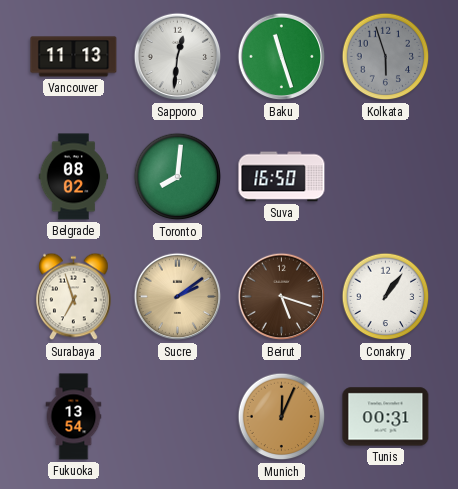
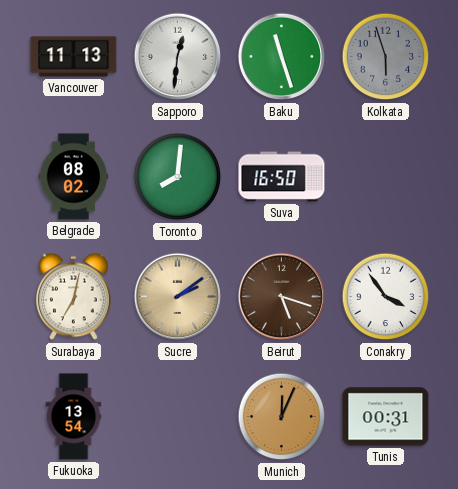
Surabaya: 6:57 -> 7:02
Conakry: 1:06 -> 3:54
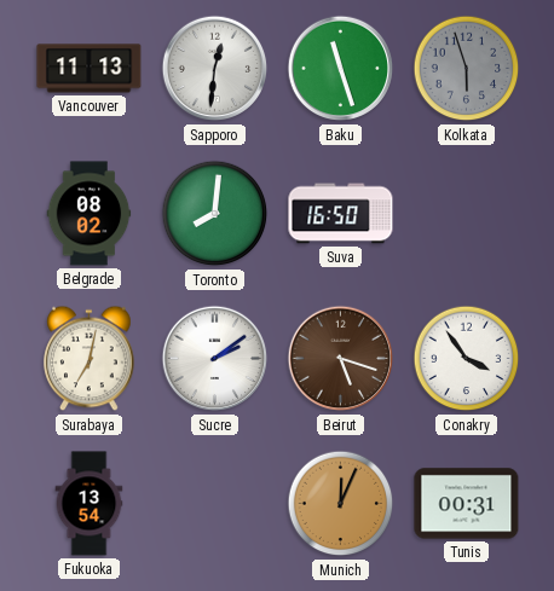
Sucre dial: champagne -> white
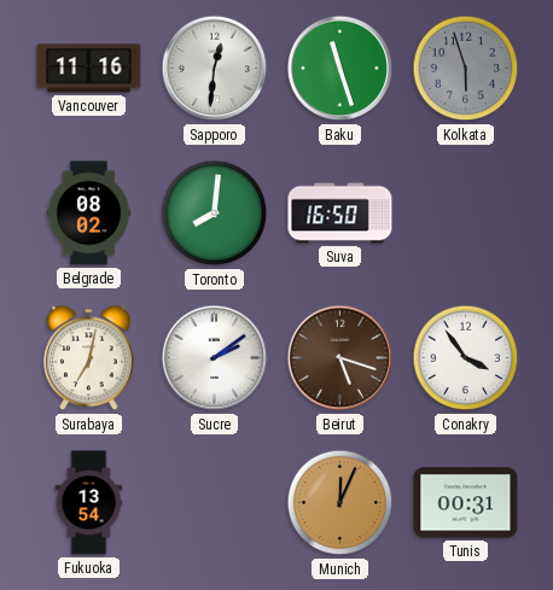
Vancouver: 11:13 -> 11:16
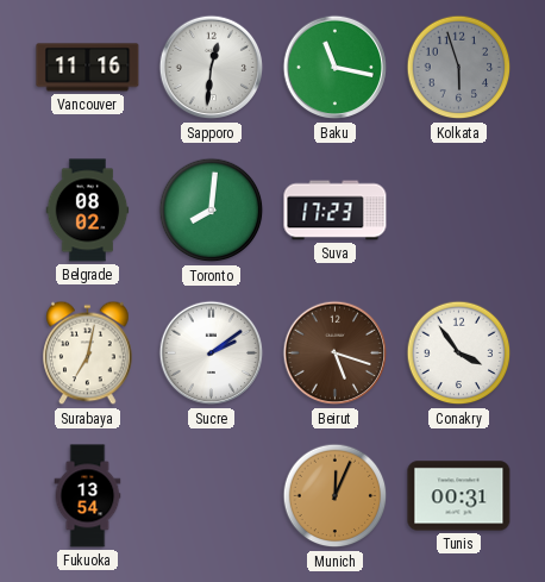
Baku: 11:27 -> 11:17
Suva: 16:50 -> 17:23
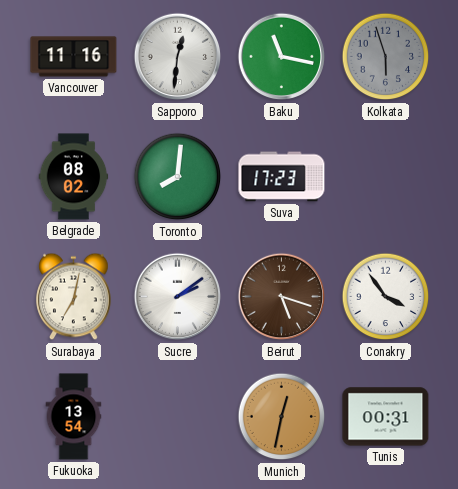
Munich: 12:04 -> 12:32
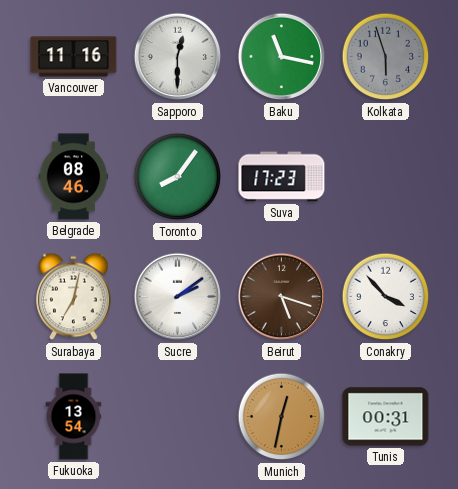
Sapporo: 12:31 -> 12:30
Belgrade: 08:02 -> 08:46
Toronto: 8:01 -> 8:06
Conakry: 3:54 -> 3:53
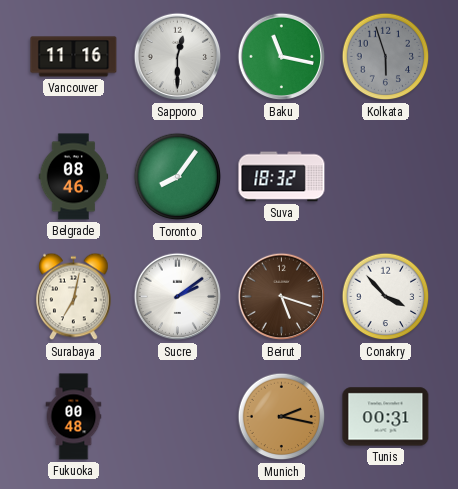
Suva: 17:23 -> 18:32
Fukuoka: 13:54 -> 00:48
Munich: 12:32 -> 2:17
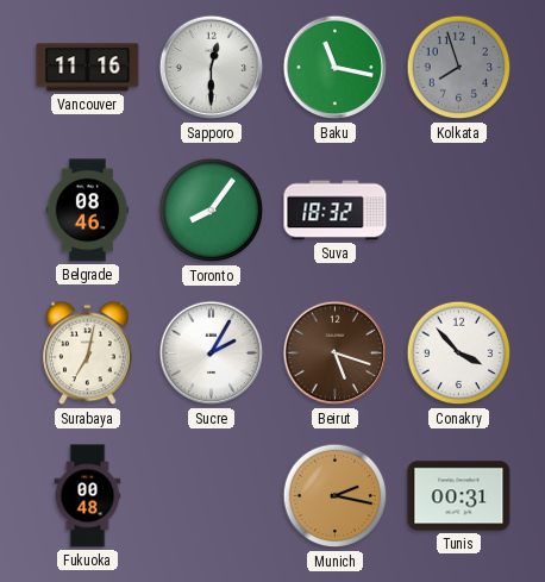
Kolkata: 5:57 -> 7:57
Sucre: 2:09 -> 2:05
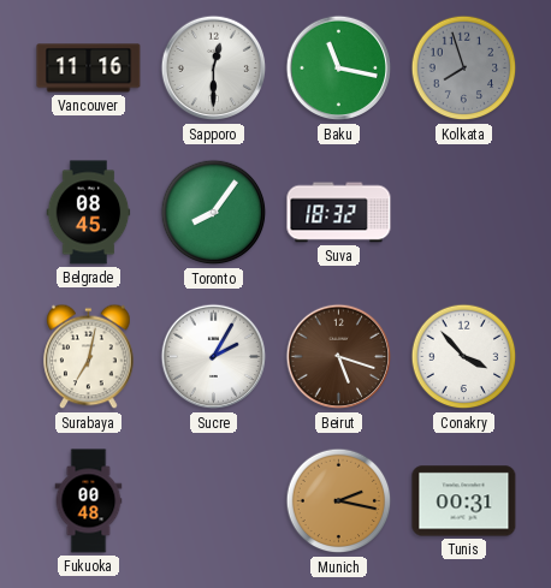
Belgrade: 08:46 -> 08:45
